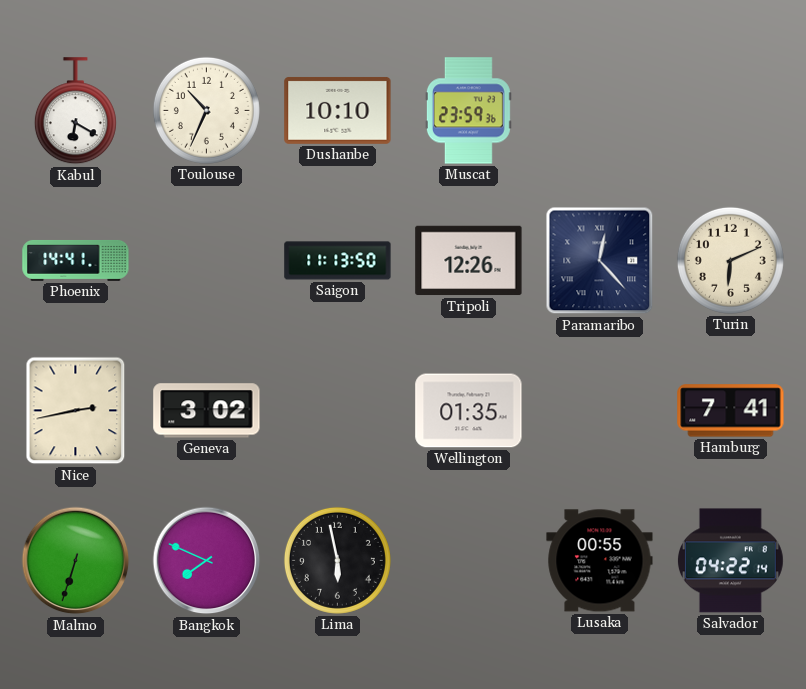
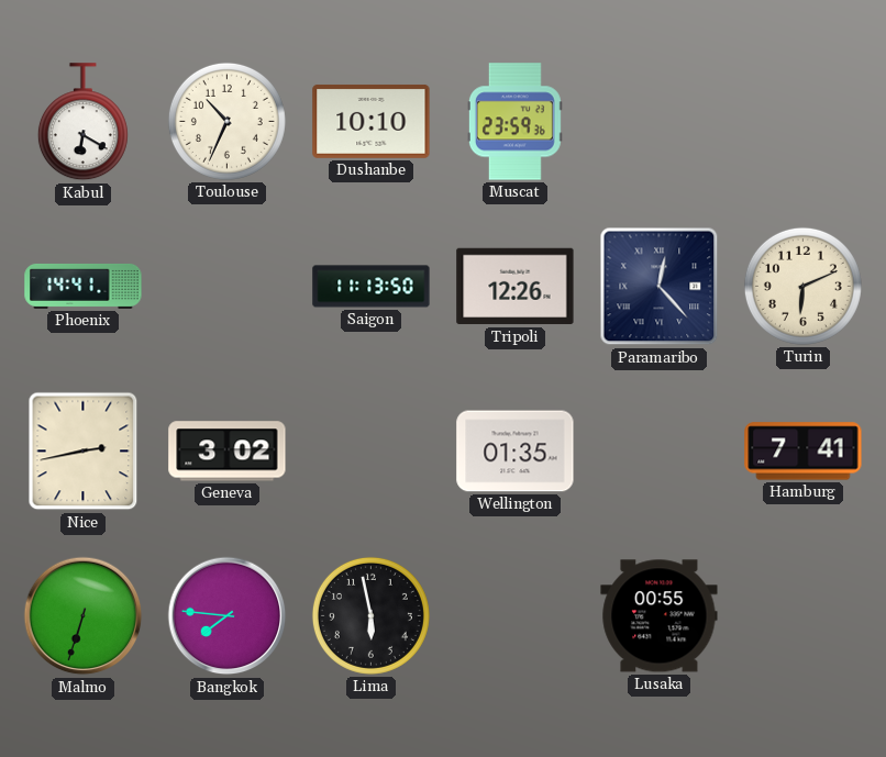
Bangkok: 7:49 -> 7:46
Salvador: 04:22 -> none
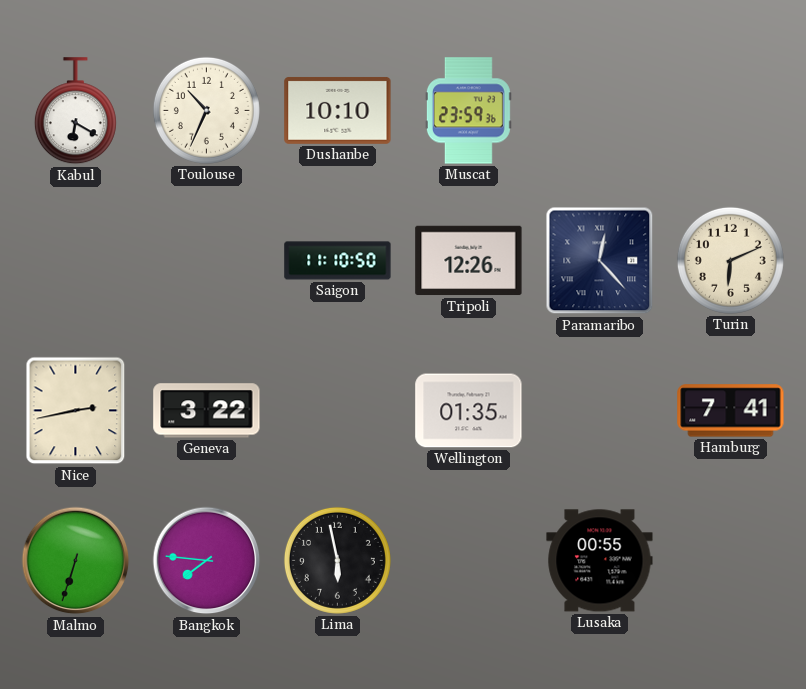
Phoenix: 14:41 -> none
Saigon: 11:13 -> 11:10
Geneva: 3:02 -> 3:22
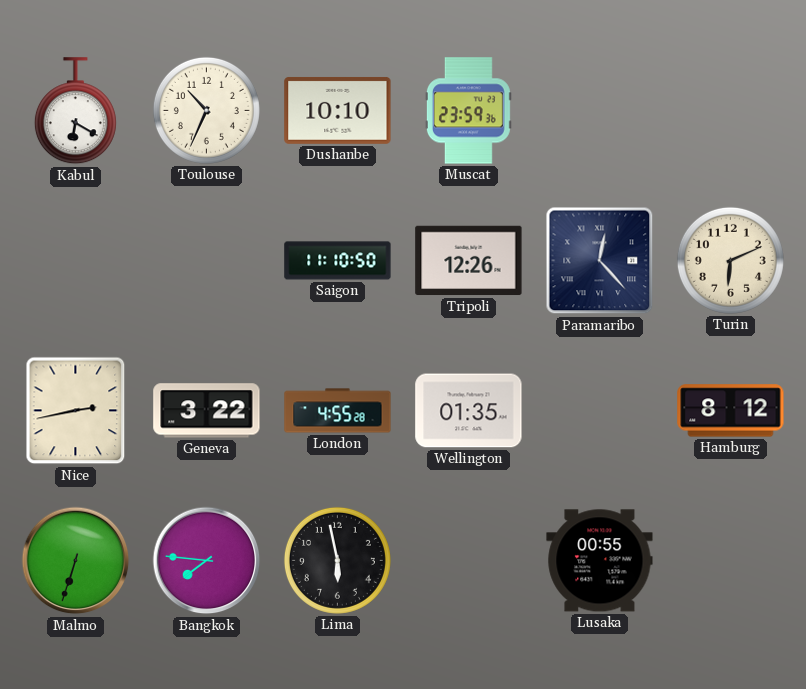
London: none -> 4:55
Hamburg: 7:41 -> 8:12
